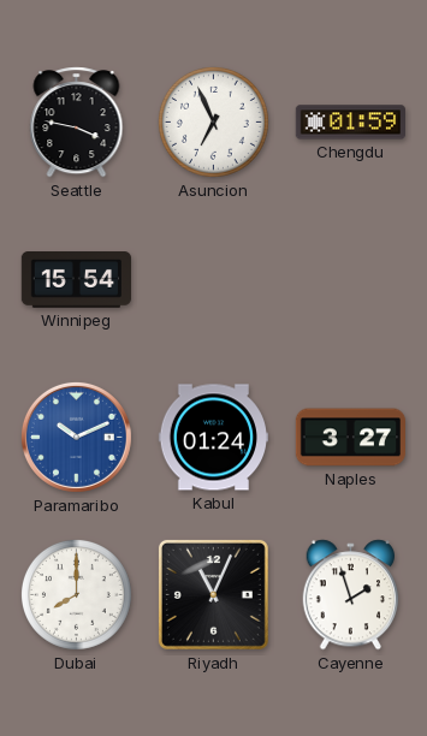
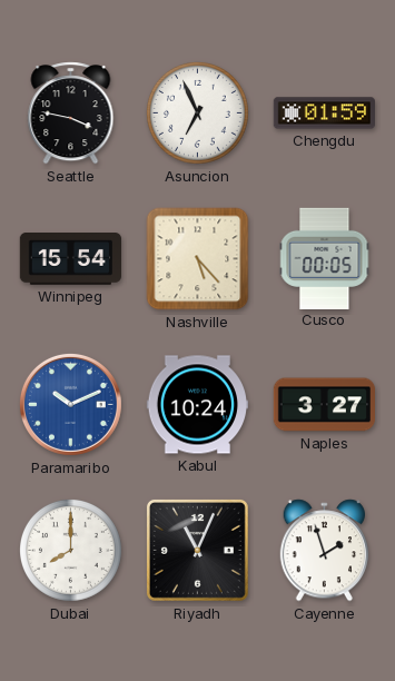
Nashville: none -> 5:23
Cusco: none -> 00:05
Kabul: 01:24 -> 10:24
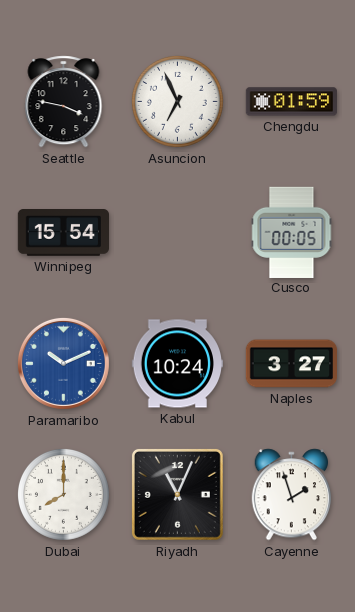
Nashville: 5:23 -> none
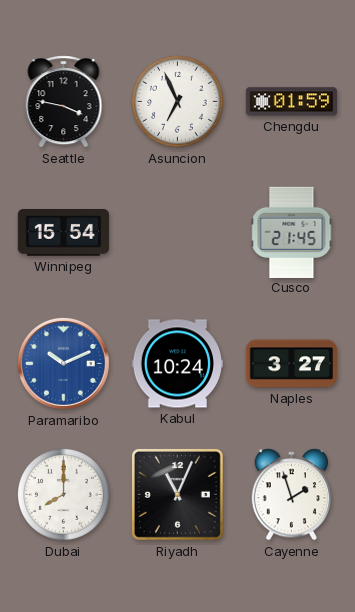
Cusco: 00:05 -> 21:45
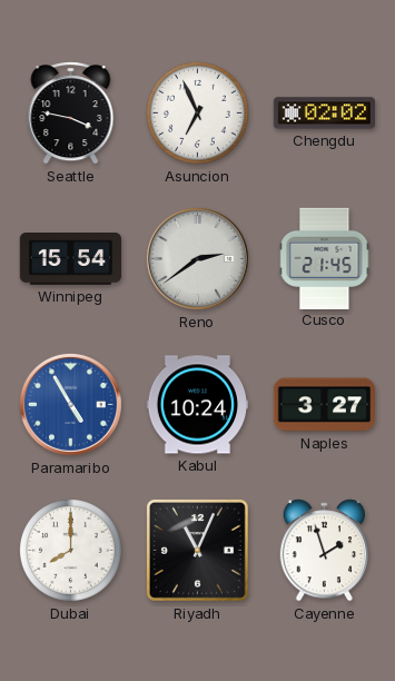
Chengdu: 01:59 -> 02:02
Reno: none -> 2:39
Paramaribo: 10:11 -> 4:55
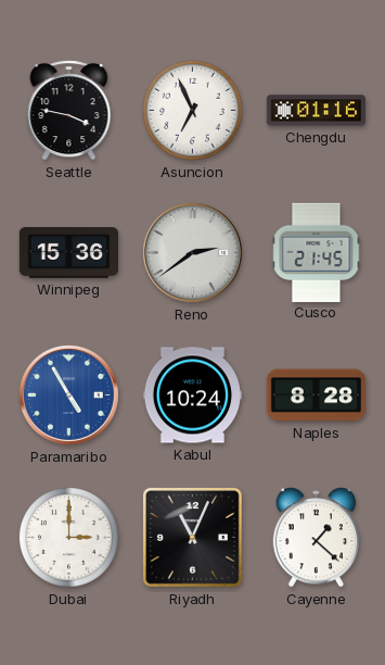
Chengdu: 02:02 -> 01:16
Winnipeg: 15:54 -> 15:36
Naples: 3:27 -> 8:28
Dubai: 8:00 -> 3:00
Cayenne: 1:57 -> 1:22
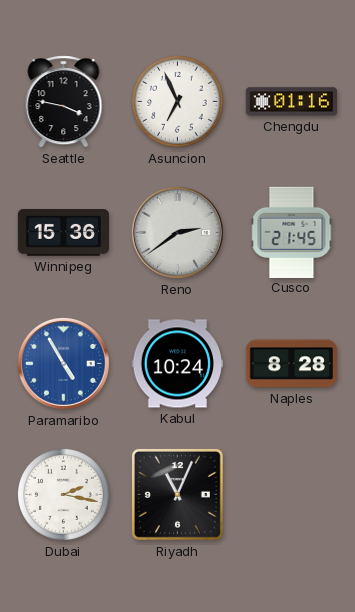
Dubai: 3:00 -> 2:17
Cayenne: 1:22 -> none
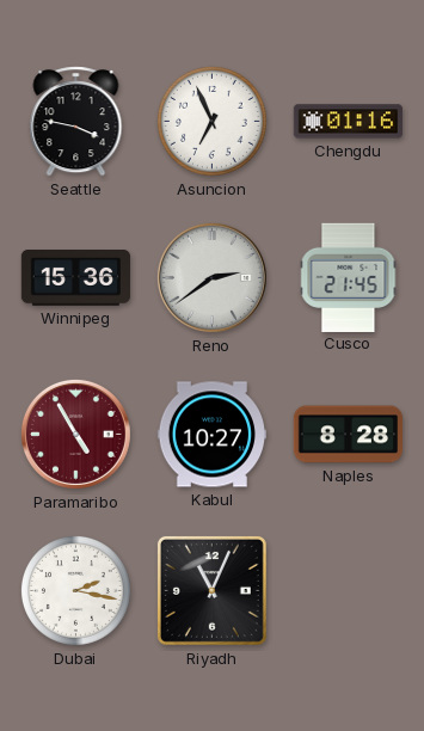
Paramaribo dial: blue -> burgundy
Kabul: 10:24 -> 10:27
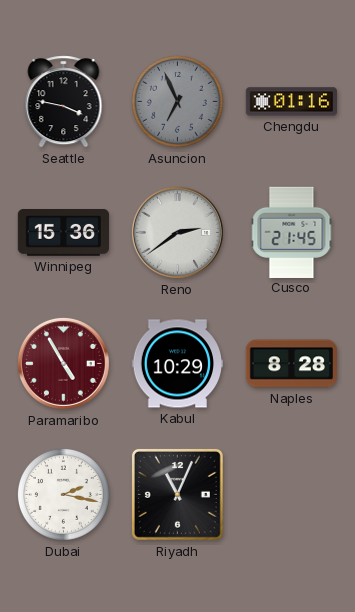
Asuncion dial: white -> grey
Kabul: 10:27 -> 10:29
